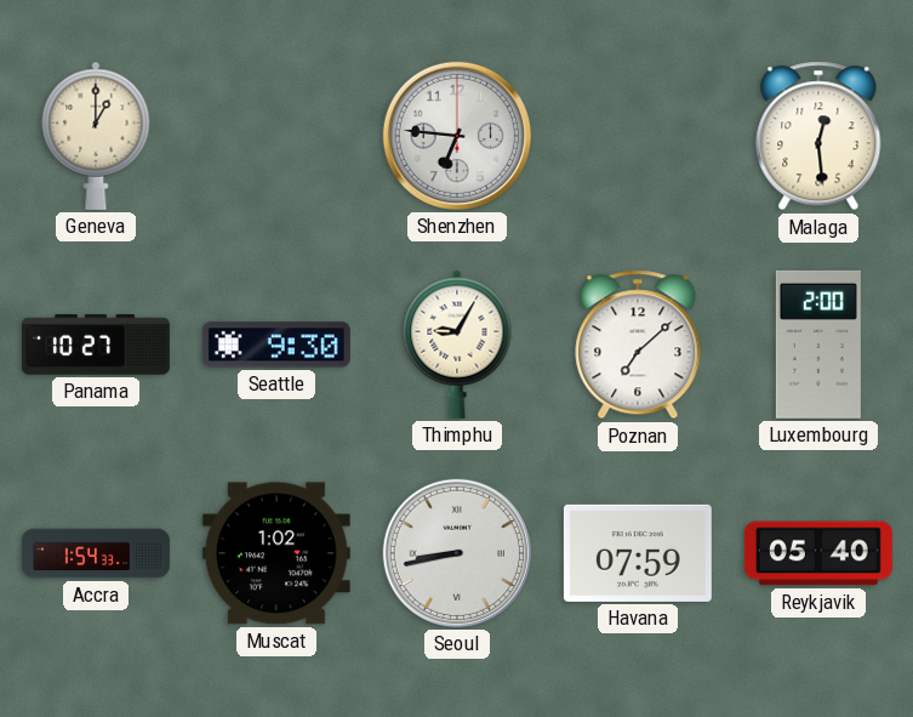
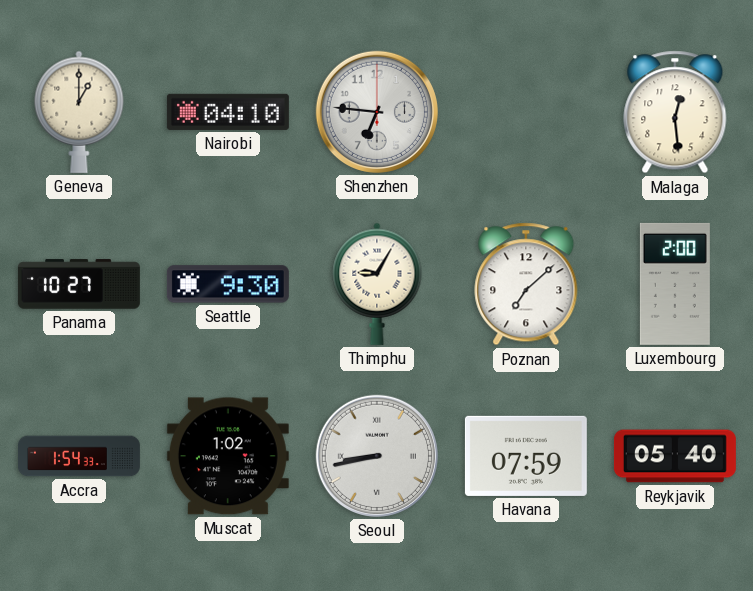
Nairobi: none -> 04:10
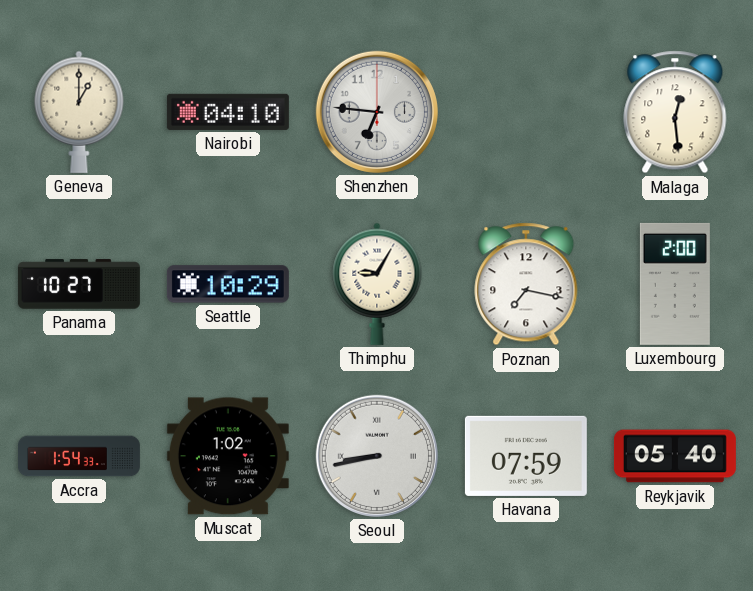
Seattle: 9:30 -> 10:29
Poznan: 7:08 -> 7:17
